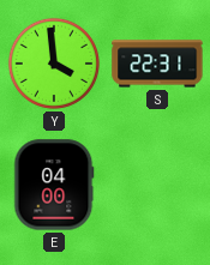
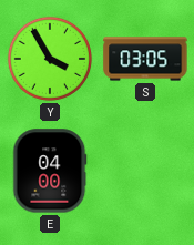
Y: 3:59 -> 3:55
S: 22:31 -> 03:05
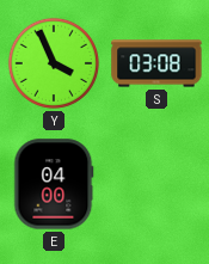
Y: 3:55 -> 3:56
S: 03:05 -> 03:08
